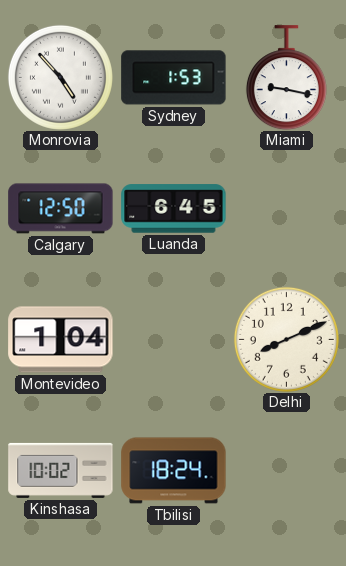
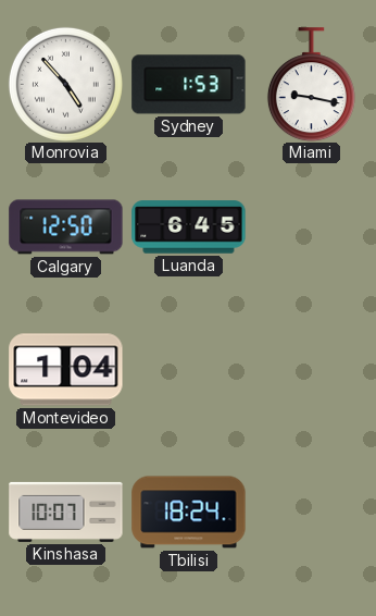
Delhi: 8:11 -> none
Kinshasa: 10:02 -> 10:07
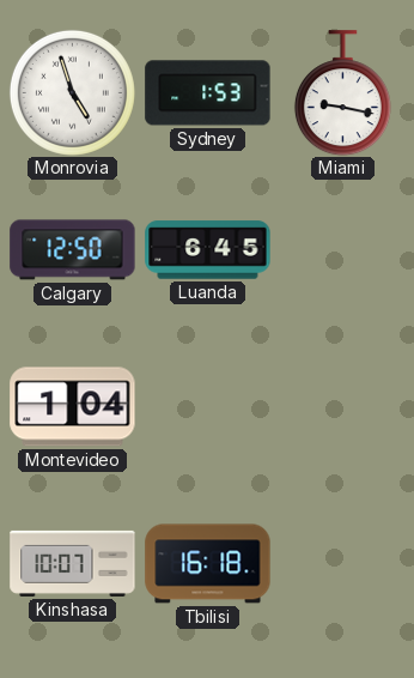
Monrovia: 4:53 -> 4:57
Tbilisi: 18:24 -> 16:18
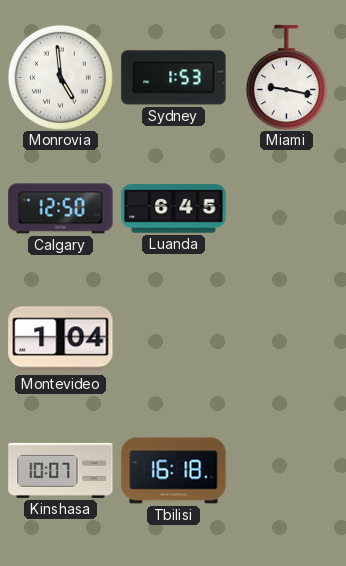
Monrovia: 4:57 -> 4:59
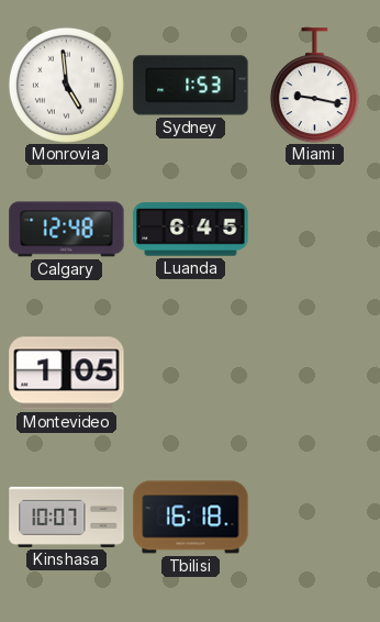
Calgary: 12:50 -> 12:48
Montevideo: 1:04 -> 1:05
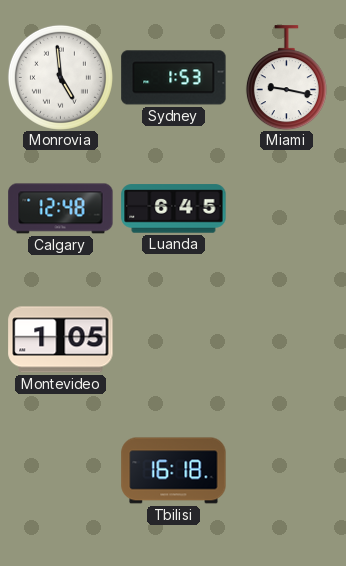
Kinshasa: 10:07 -> none
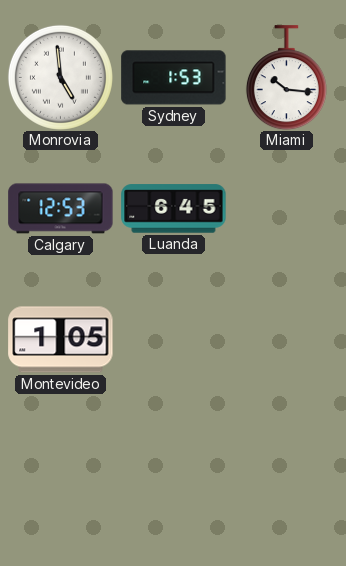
Miami: 9:17 -> 10:16
Calgary: 12:48 -> 12:53
Tbilisi: 16:18 -> none
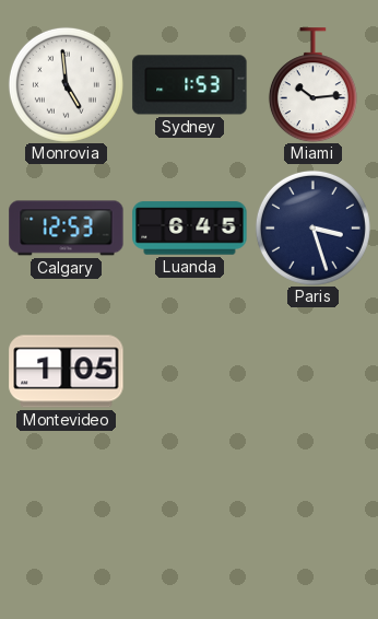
Miami: 10:16 -> 10:14
Paris: none -> 3:27
